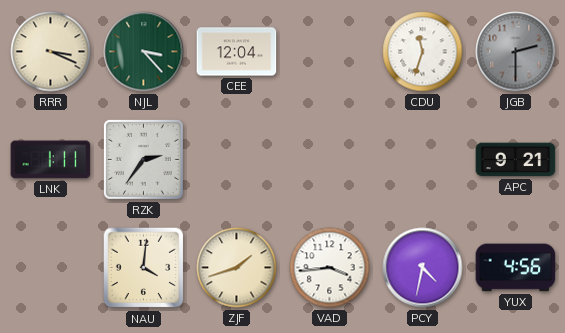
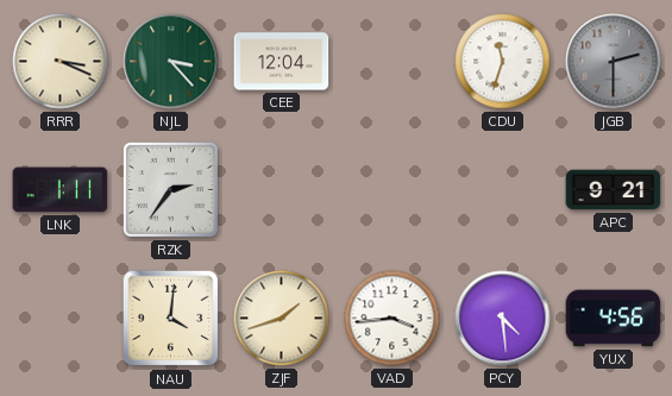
PCY: 4:32 -> 4:29
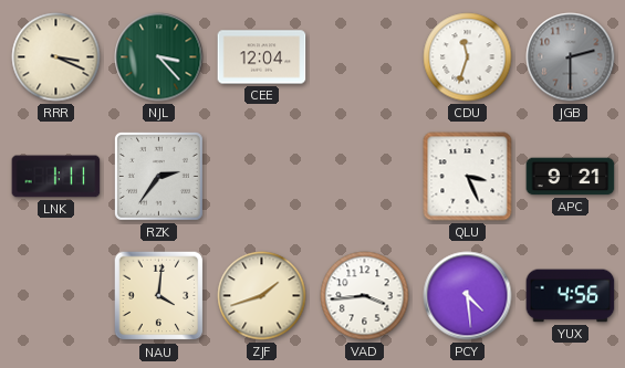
QLU: none -> 3:26
